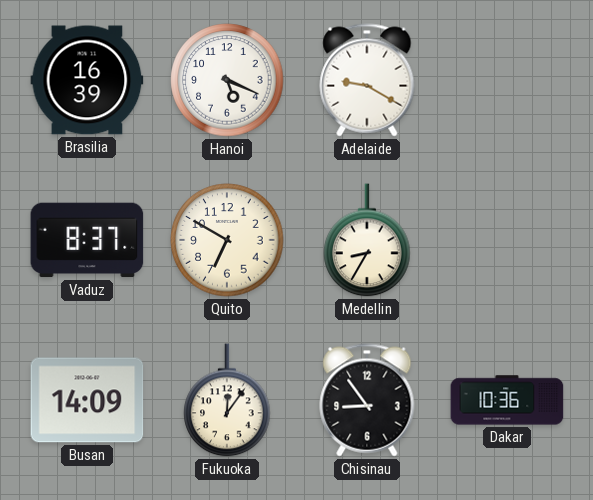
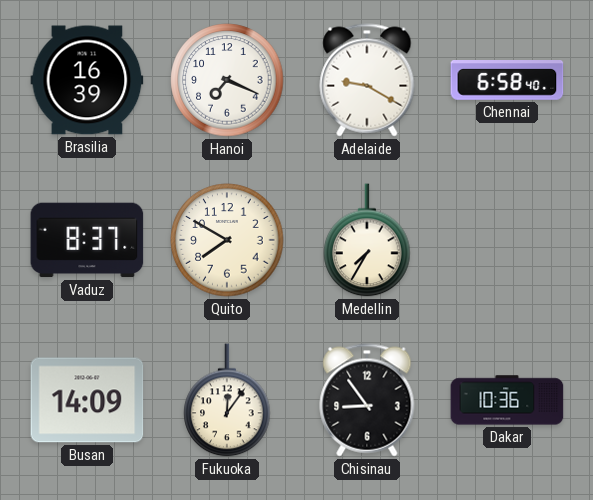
Hanoi: 5:19 -> 7:19
Chennai: none -> 6:58
Quito: 6:50 -> 7:50
Medellin: 8:35 -> 7:35
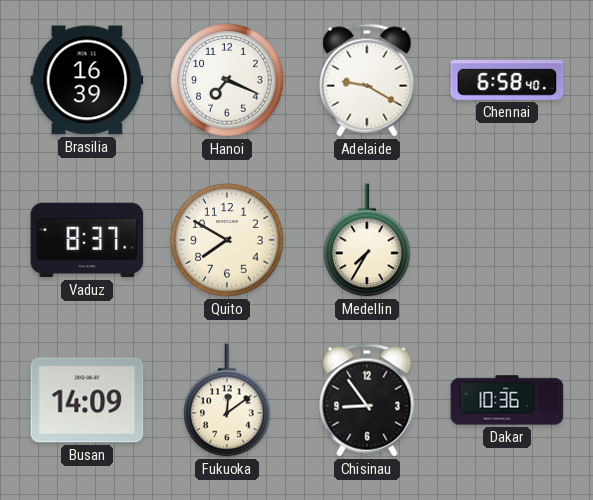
Fukuoka: 12:06 -> 12:09
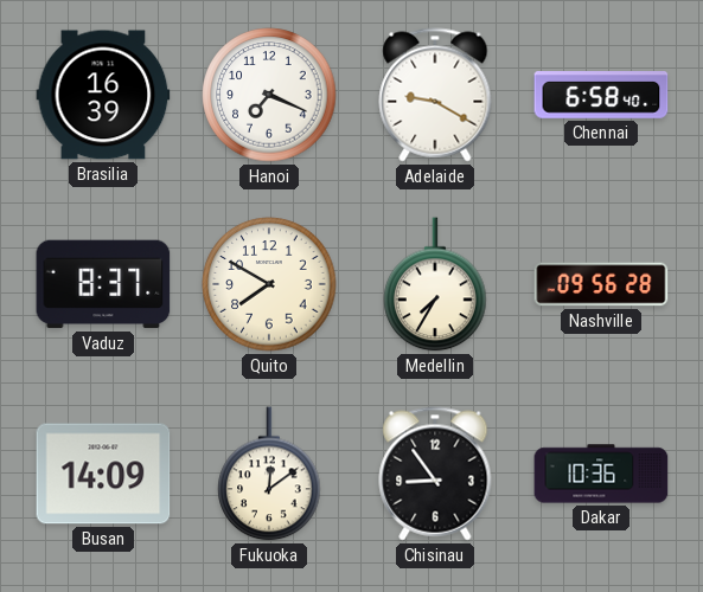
Nashville: none -> 09:56
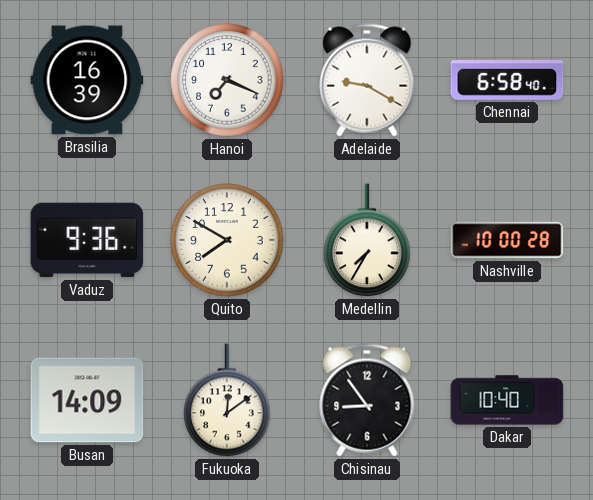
Vaduz: 8:37 -> 9:36
Nashville: 09:56 -> 10:00
Dakar: 10:36 -> 10:40
